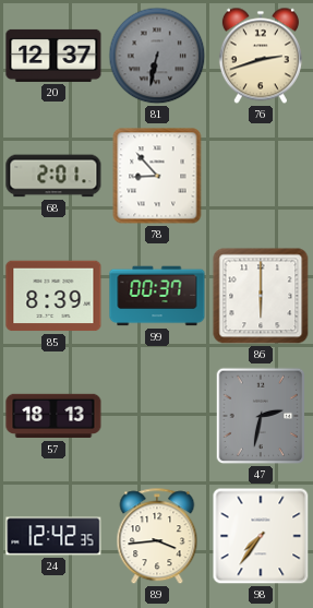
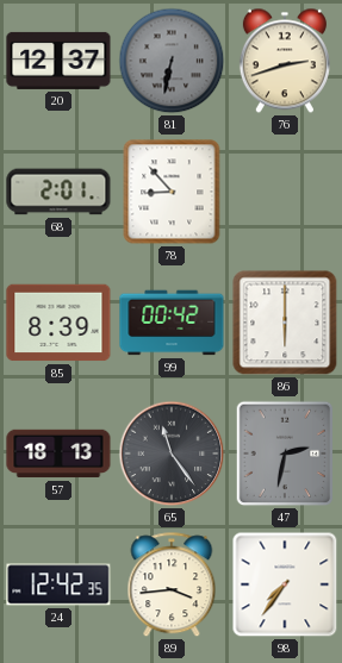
99: 00:37 -> 00:42
65: none -> 11:24
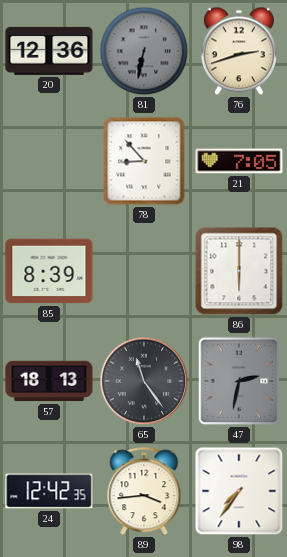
20: 12:37 -> 12:36
68: 2:01 -> none
21: none -> 7:05
99: 00:42 -> none
